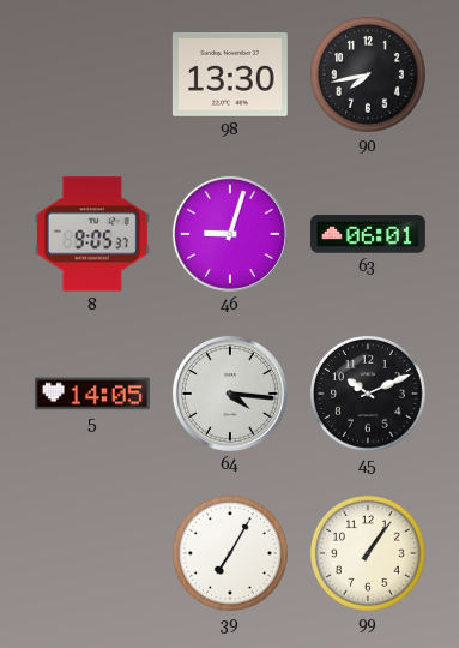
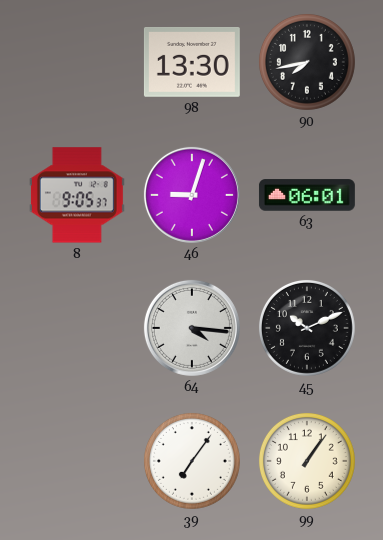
5: 14:05 -> none
39: 7:05 -> 7:06
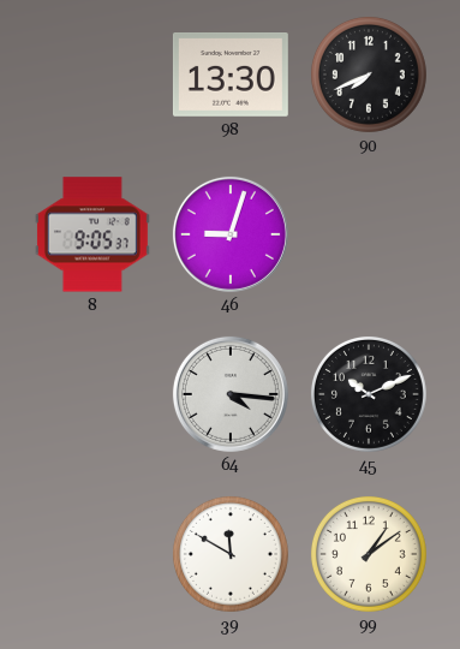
90: 7:43 -> 7:41
63: 06:01 -> none
39: 7:06 -> 11:50
99: 1:06 -> 1:09
